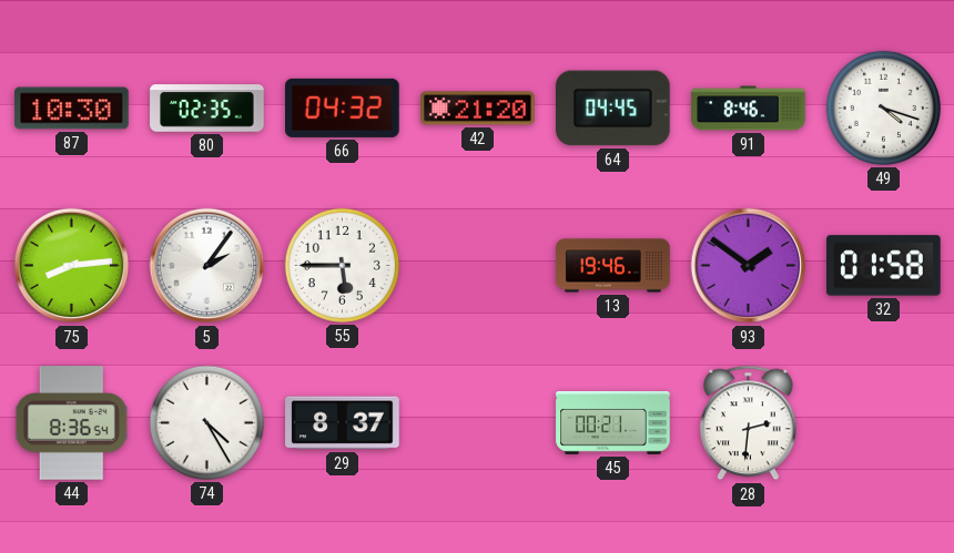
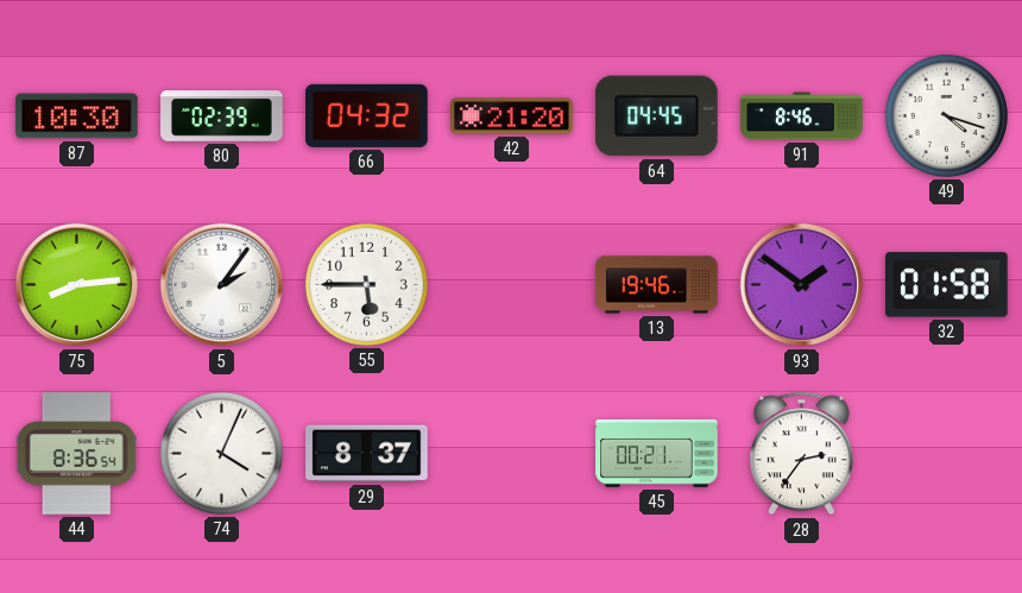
80: 02:35 -> 02:39
74: 4:25 -> 4:04
28: 2:31 -> 2:36
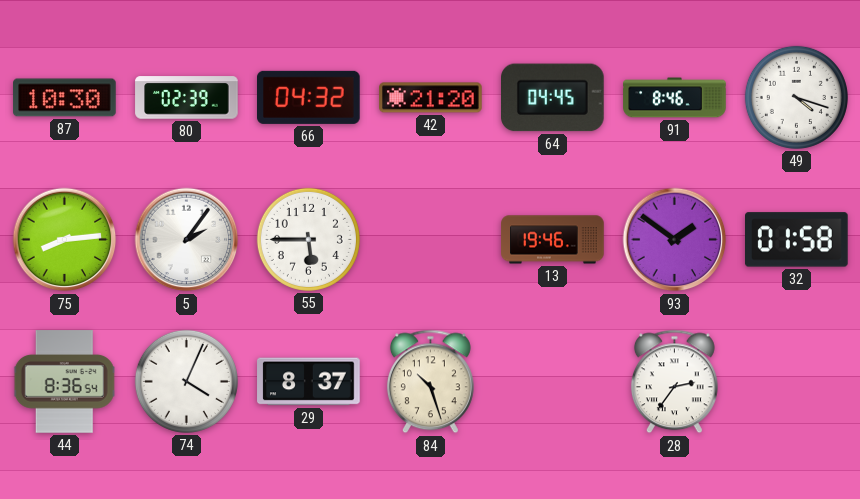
84: none -> 10:27
45: 00:21 -> none
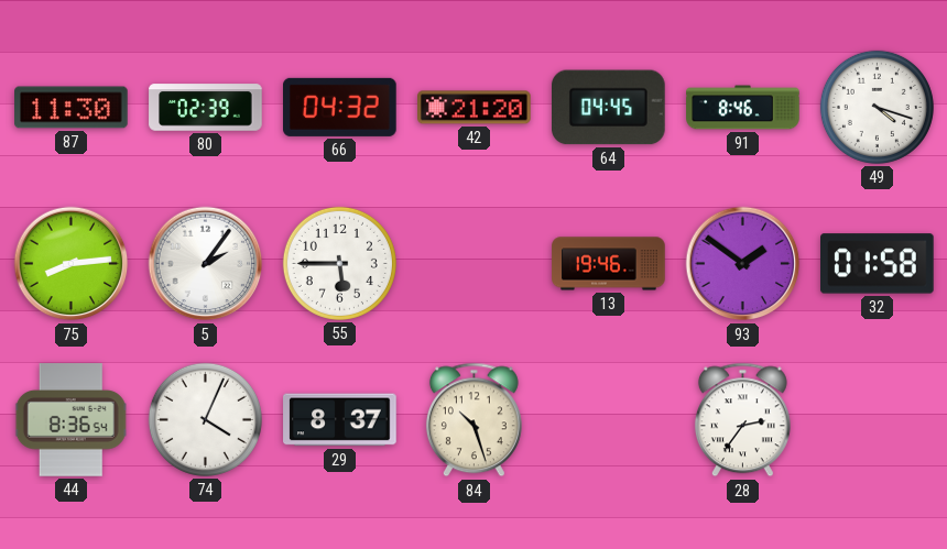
87: 10:30 -> 11:30
